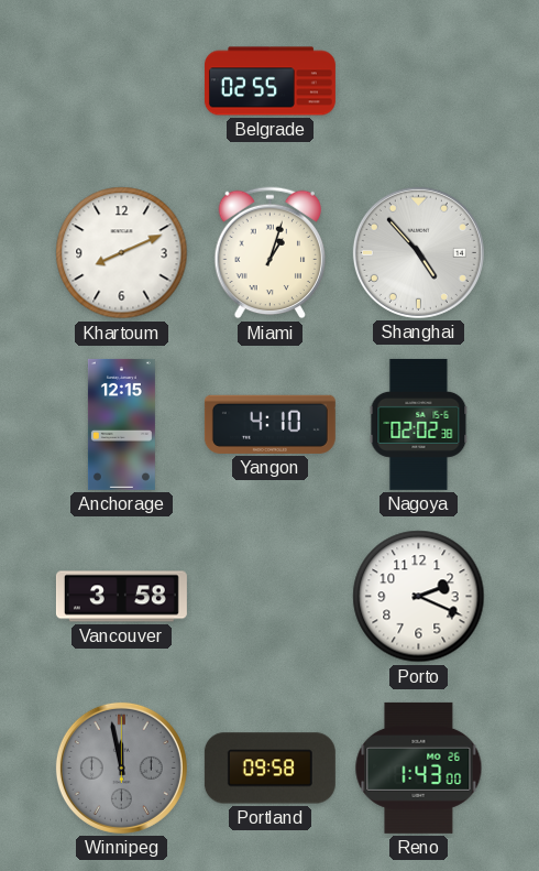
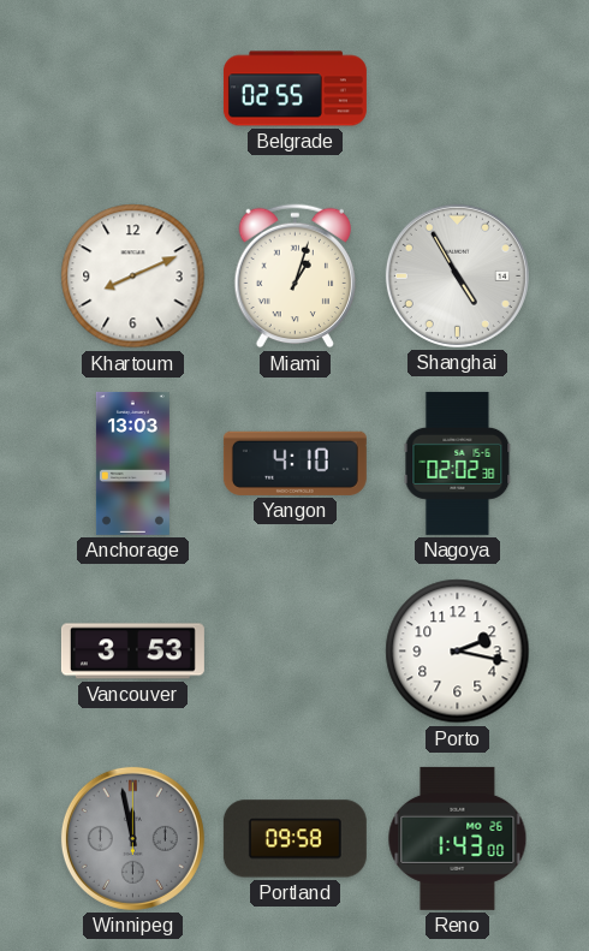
Shanghai: 4:53 -> 4:55
Anchorage: 12:15 -> 13:03
Vancouver: 3:58 -> 3:53
Porto: 2:19 -> 2:17
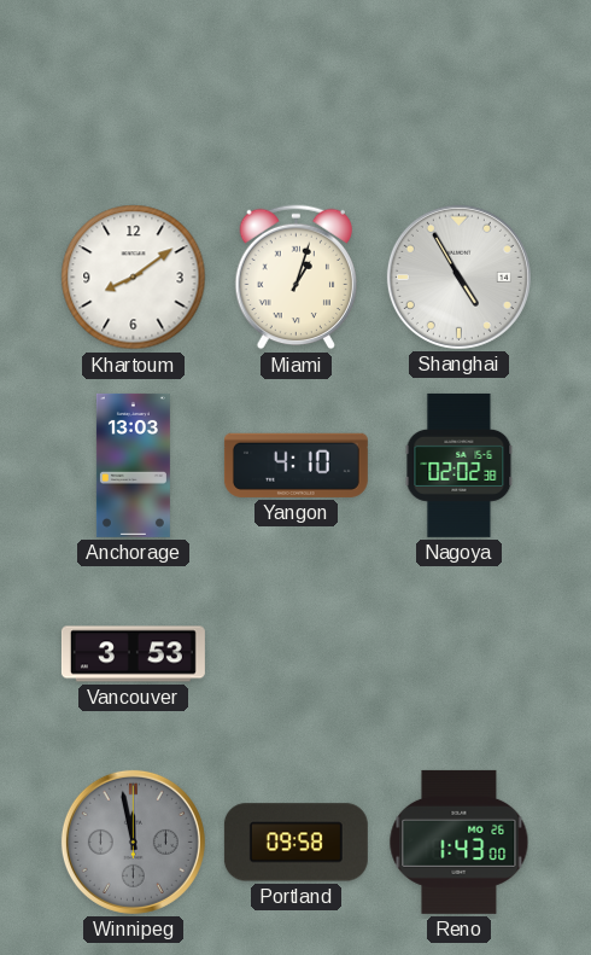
Belgrade: 02:55 -> none
Khartoum: 8:11 -> 8:09
Porto: 2:17 -> none
